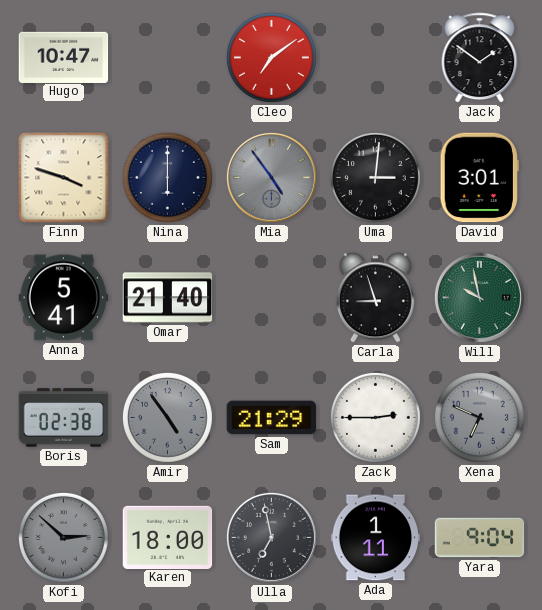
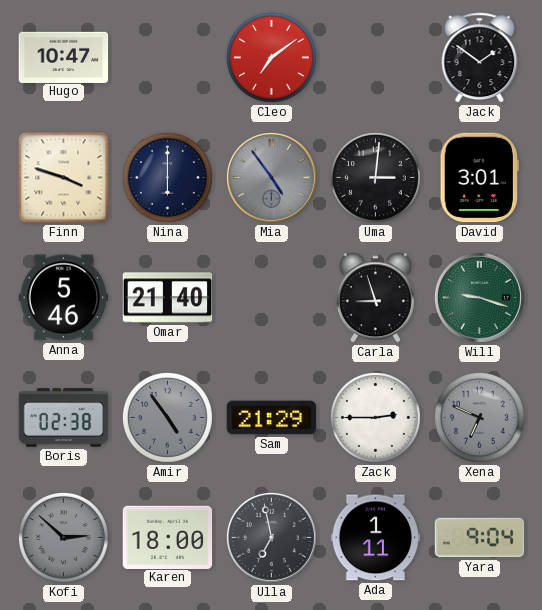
Anna: 5:41 -> 5:46
Will: 9:58 -> 9:18
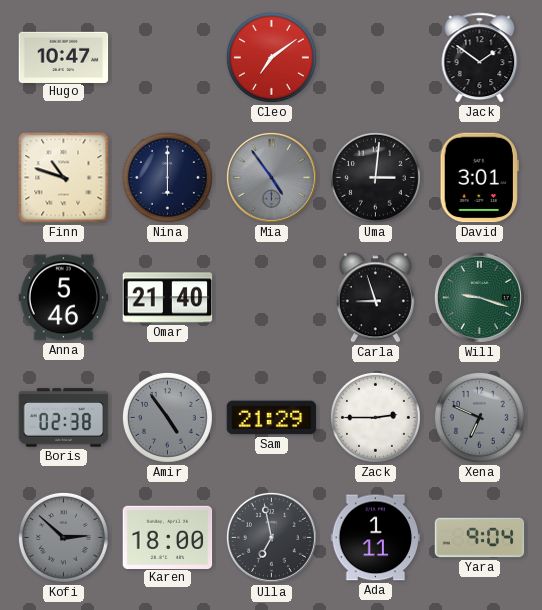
Finn: 3:48 -> 10:48
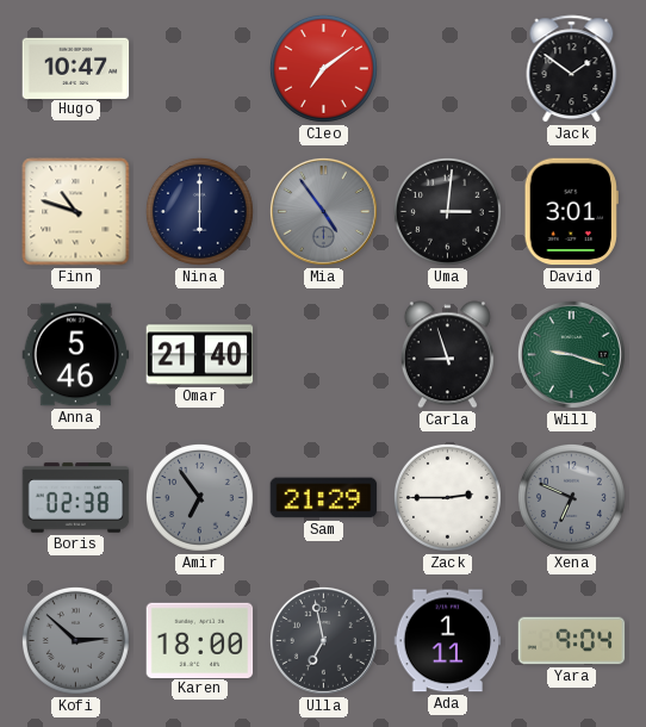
Amir: 4:54 -> 6:54
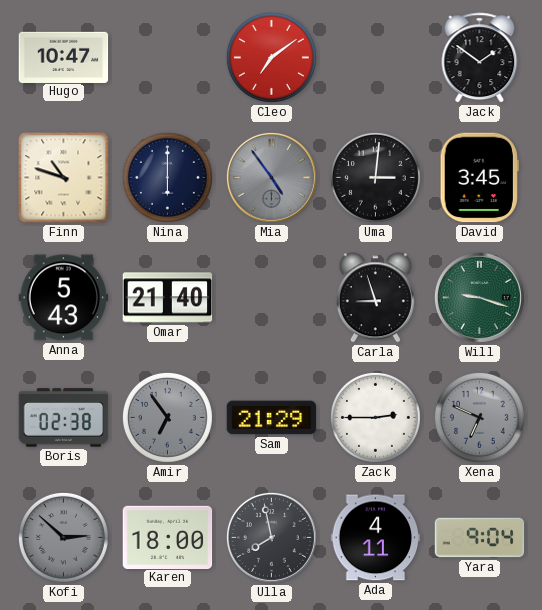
David: 3:01 -> 3:45
Anna: 5:46 -> 5:43
Ulla: 6:58 -> 7:58
Ada: 1:11 -> 4:11
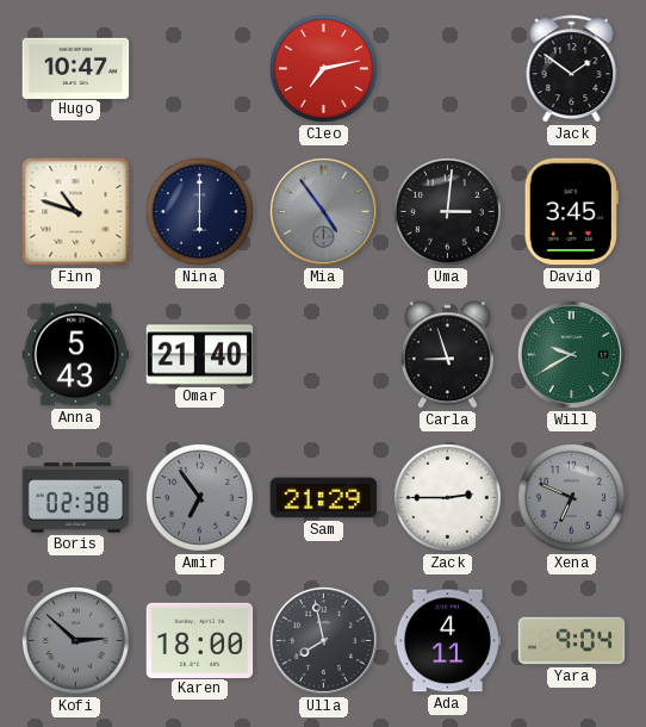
Cleo: 7:09 -> 7:13
Will: 9:18 -> 9:40
